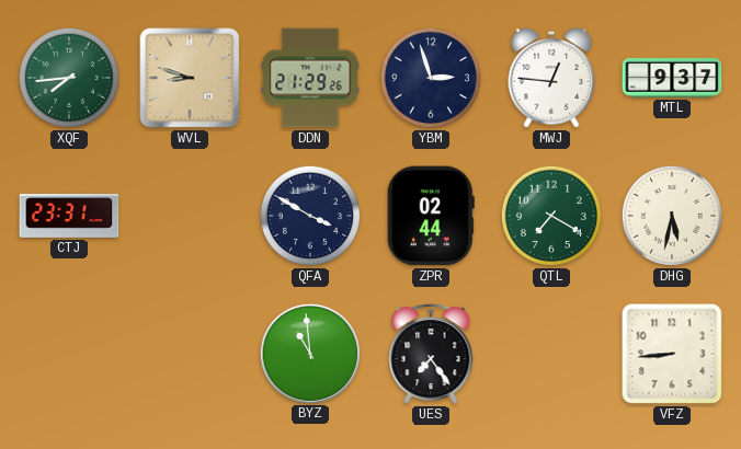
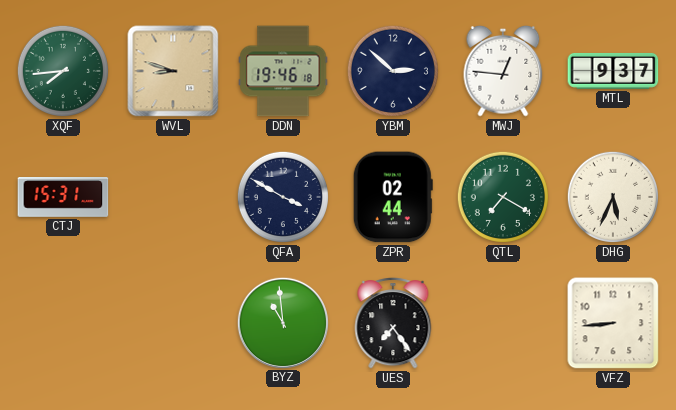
DDN: 21:29 -> 19:46
YBM: 2:57 -> 2:52
CTJ: 23:31 -> 15:31
DHG: 5:32 -> 5:34
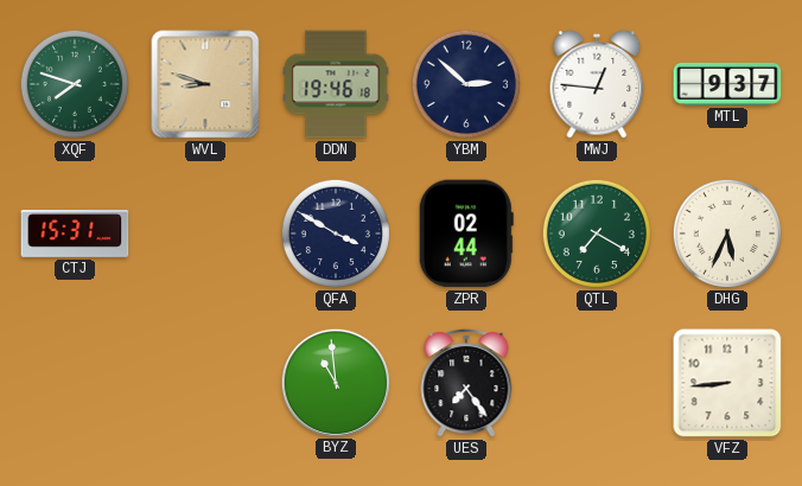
XQF: 7:44 -> 7:48
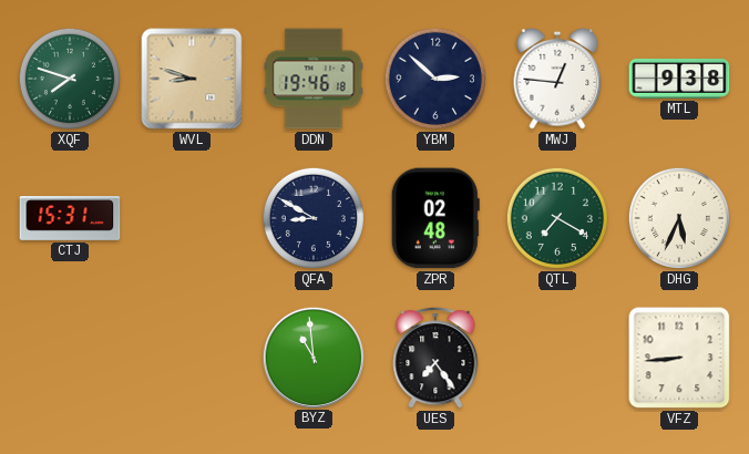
MTL: 9:37 -> 9:38
QFA: 3:50 -> 8:50
ZPR: 02:44 -> 02:48
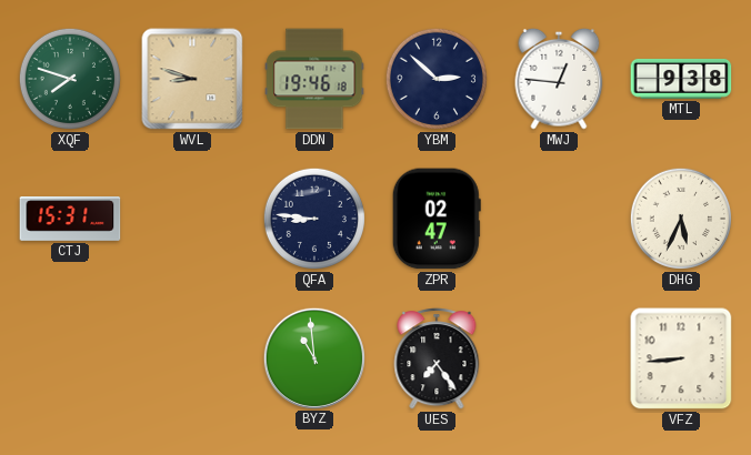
QFA: 8:50 -> 8:46
ZPR: 02:48 -> 02:47
QTL: 7:20 -> none
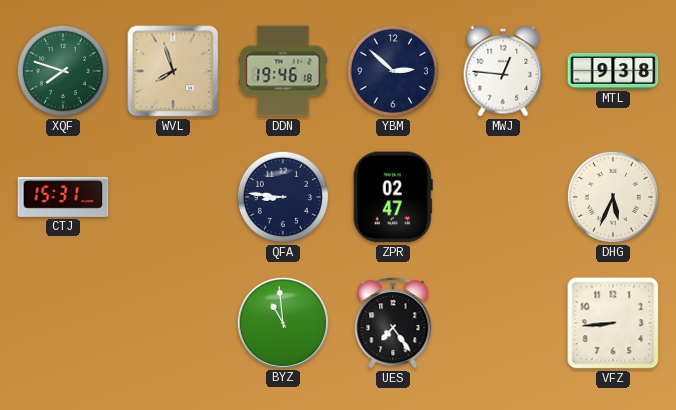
WVL: 8:48 -> 7:57
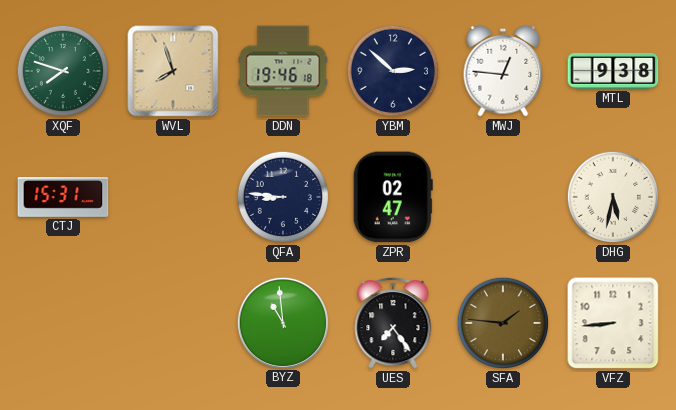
DHG: 5:34 -> 5:32
SFA: none -> 1:46
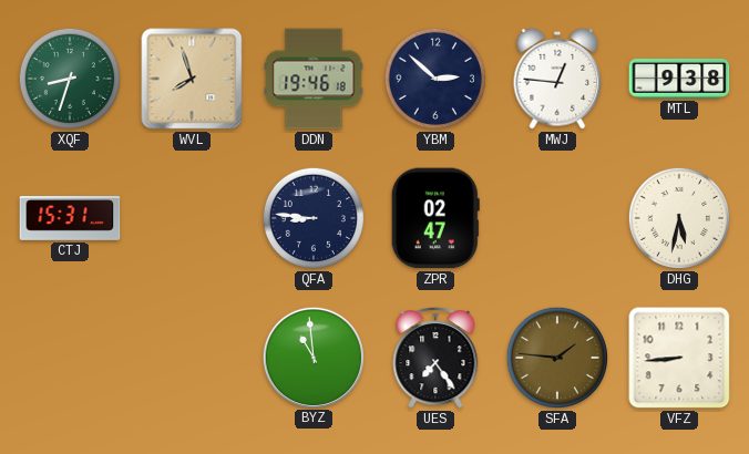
XQF: 7:48 -> 8:33
